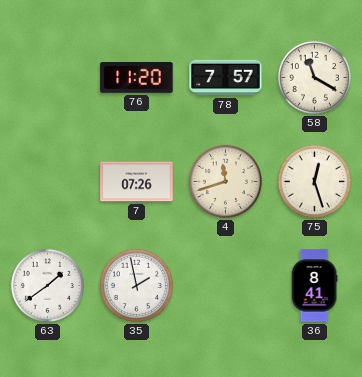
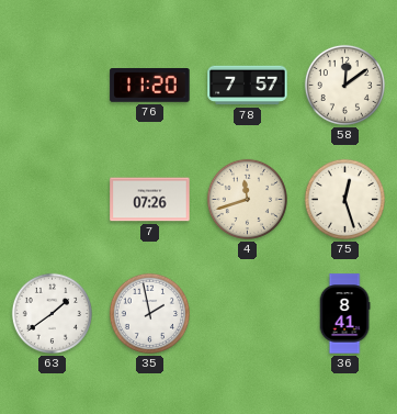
58: 11:20 -> 12:09
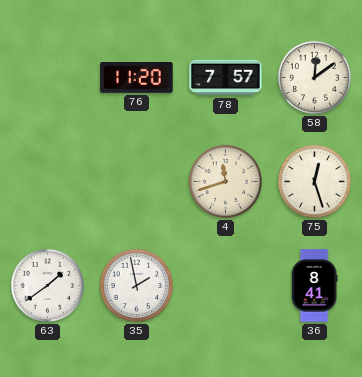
7: 07:26 -> none
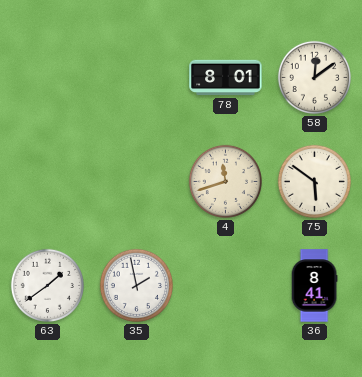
76: 11:20 -> none
78: 7:57 -> 8:01
75: 12:27 -> 5:51
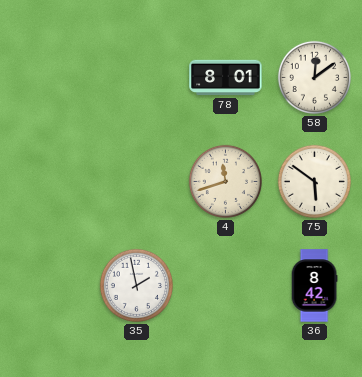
63: 1:39 -> none
36: 8:41 -> 8:42
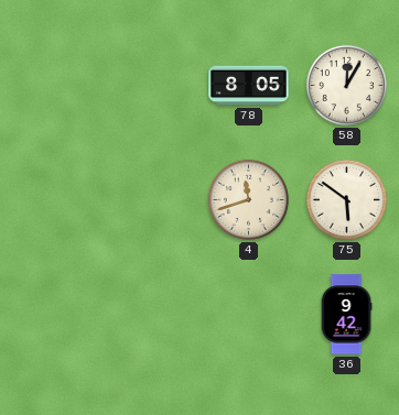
78: 8:01 -> 8:05
58: 12:09 -> 12:05
35: 1:58 -> none
36: 8:42 -> 9:42
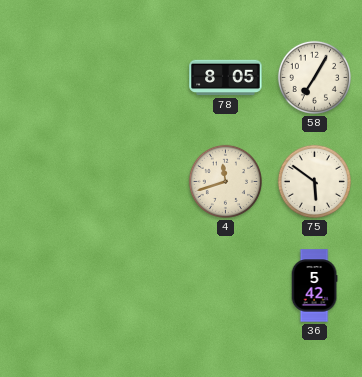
58: 12:05 -> 7:05
36: 9:42 -> 5:42
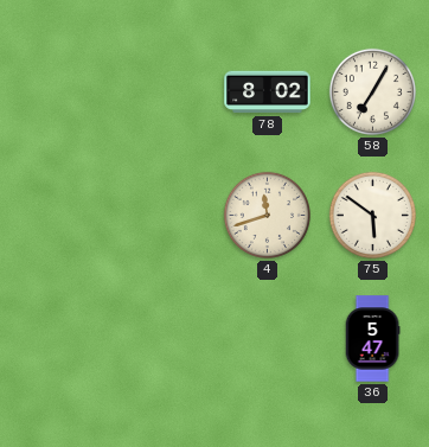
78: 8:05 -> 8:02
36: 5:42 -> 5:47
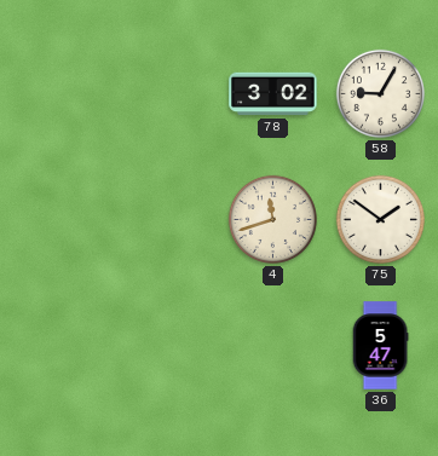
78: 8:02 -> 3:02
58: 7:05 -> 9:05
75: 5:51 -> 1:51
